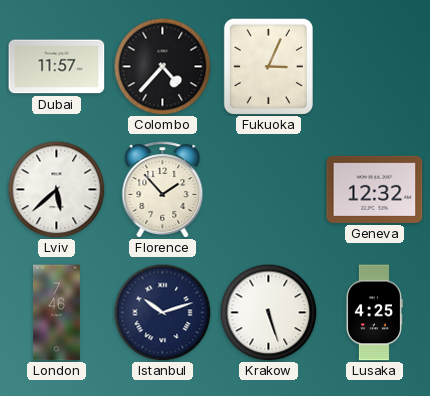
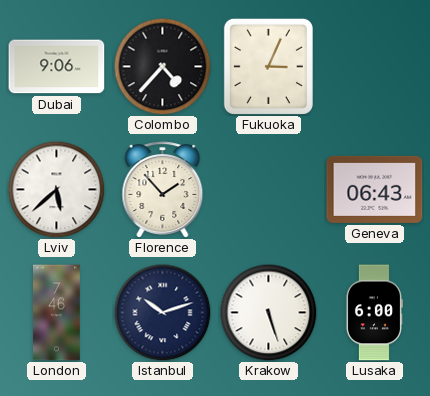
Dubai: 11:57 -> 9:06
Geneva: 12:32 -> 06:43
Lusaka: 4:25 -> 6:00
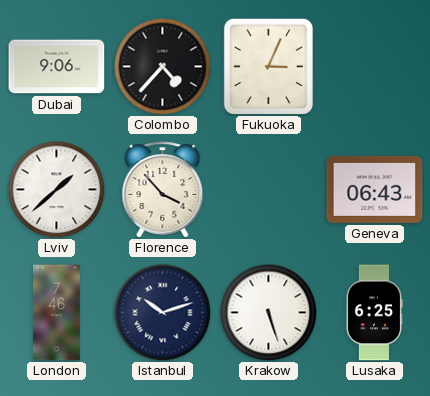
Lviv: 5:38 -> 1:38
Florence: 1:53 -> 3:53
Lusaka: 6:00 -> 6:25
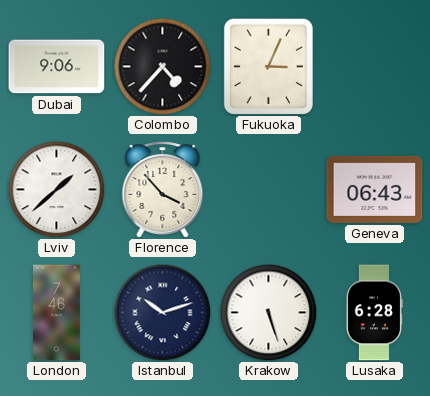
Lusaka: 6:25 -> 6:28
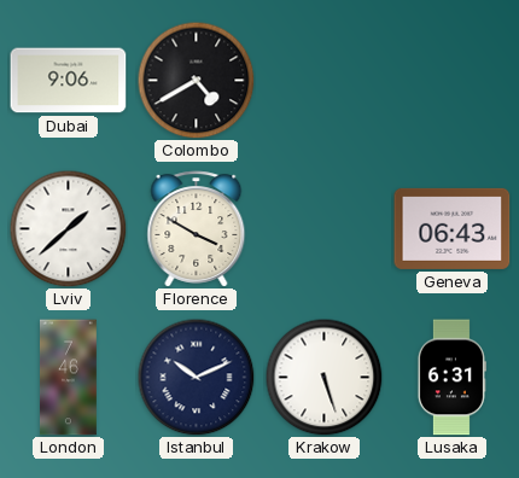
Colombo: 4:37 -> 4:40
Fukuoka: 3:04 -> none
Florence: 3:53 -> 3:50
Istanbul: 10:12 -> 10:11
Lusaka: 6:28 -> 6:31
